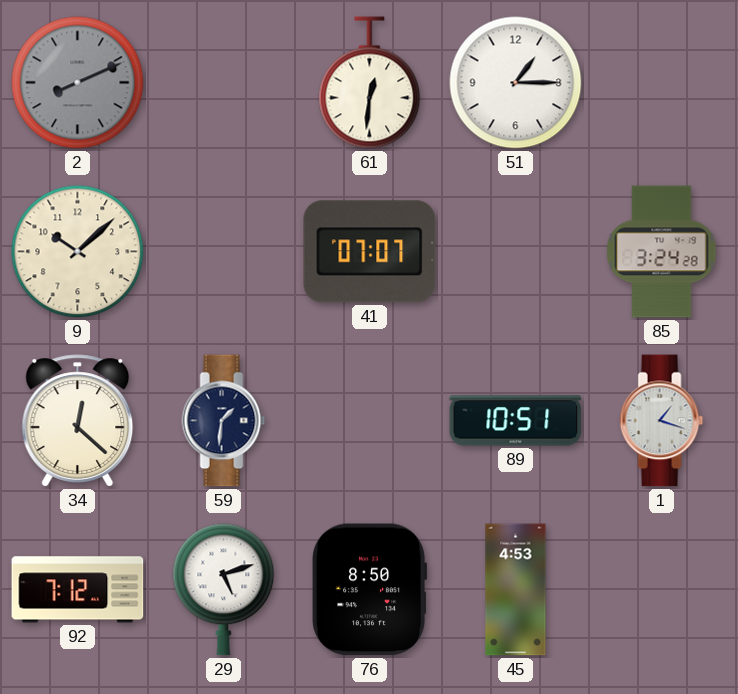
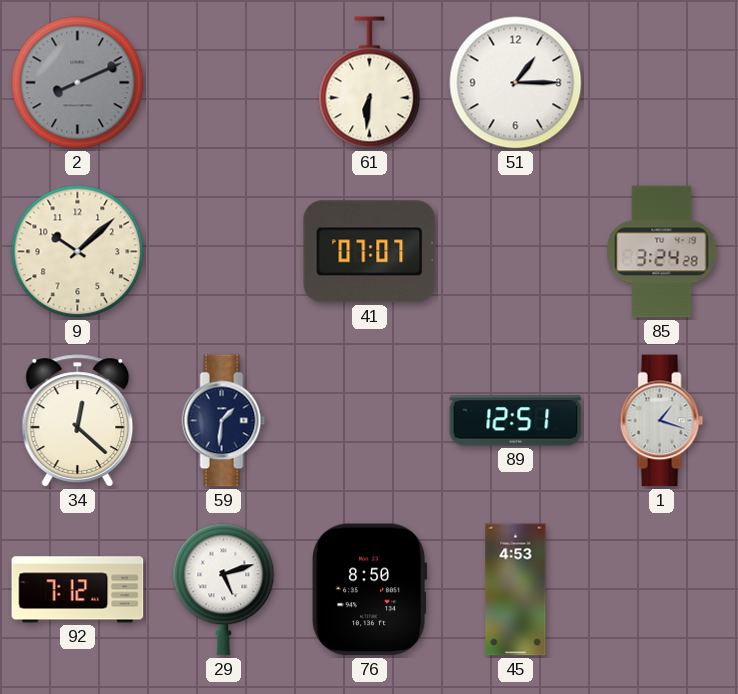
61: 12:31 -> 6:31
89: 10:51 -> 12:51
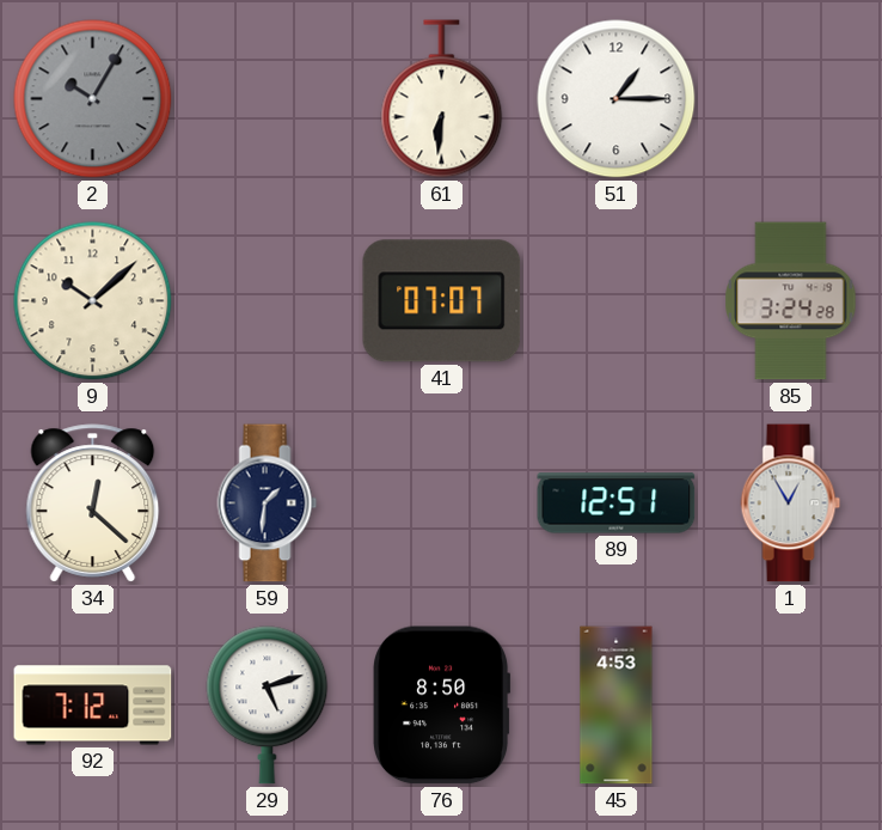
2: 8:11 -> 10:05
1: 1:18 -> 12:55
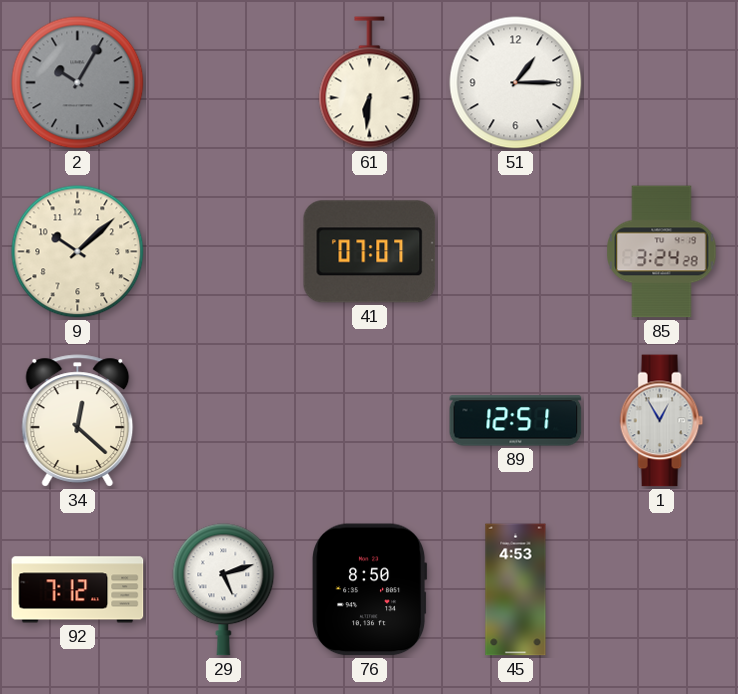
59: 1:31 -> none
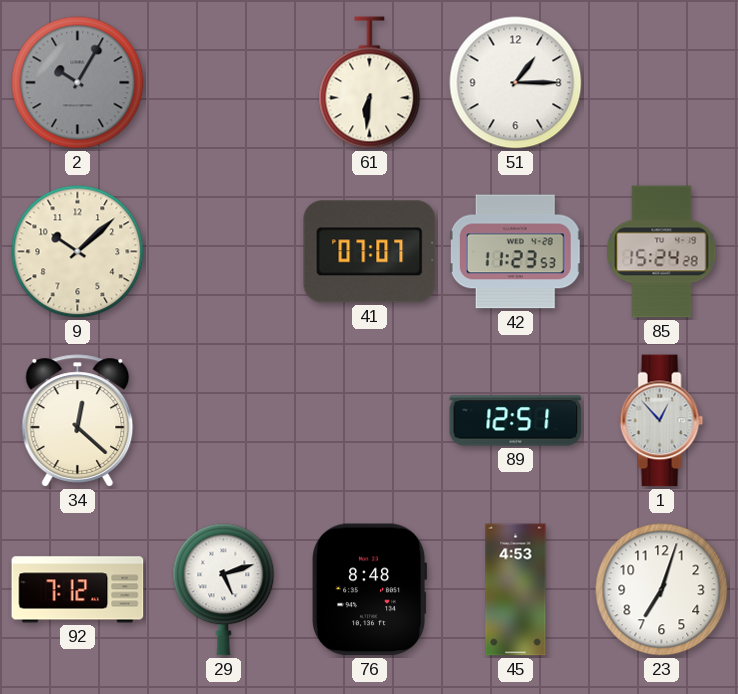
42: none -> 11:23
85: 3:24 -> 15:24
1: 12:55 -> 12:53
76: 8:50 -> 8:48
23: none -> 7:03
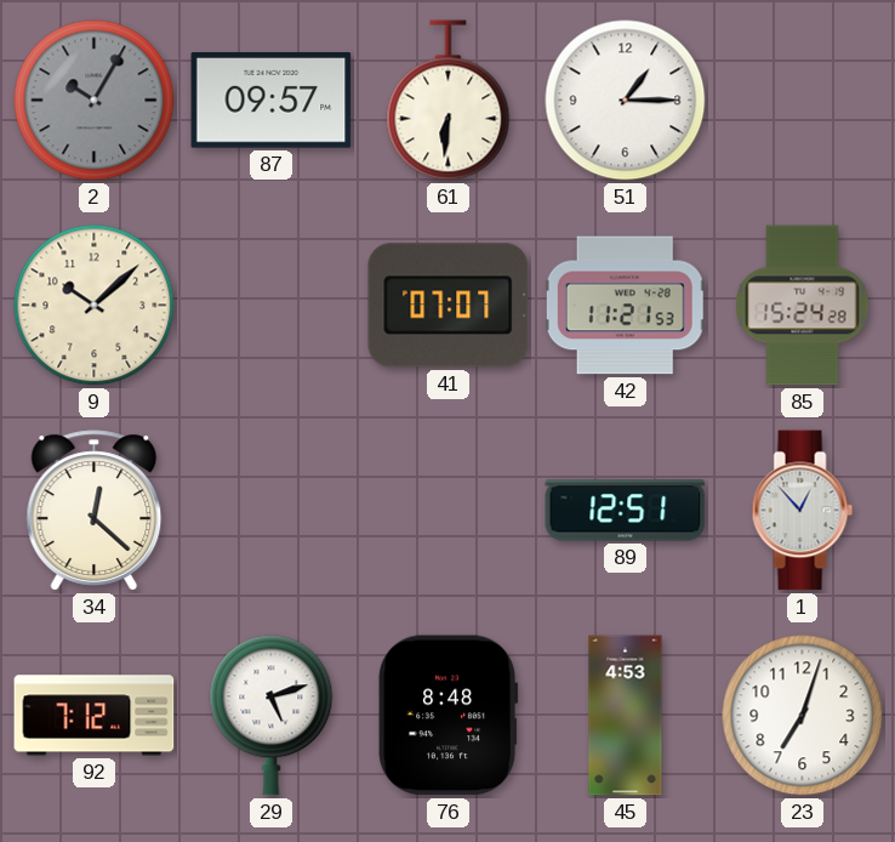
87: none -> 09:57
42: 11:23 -> 11:21
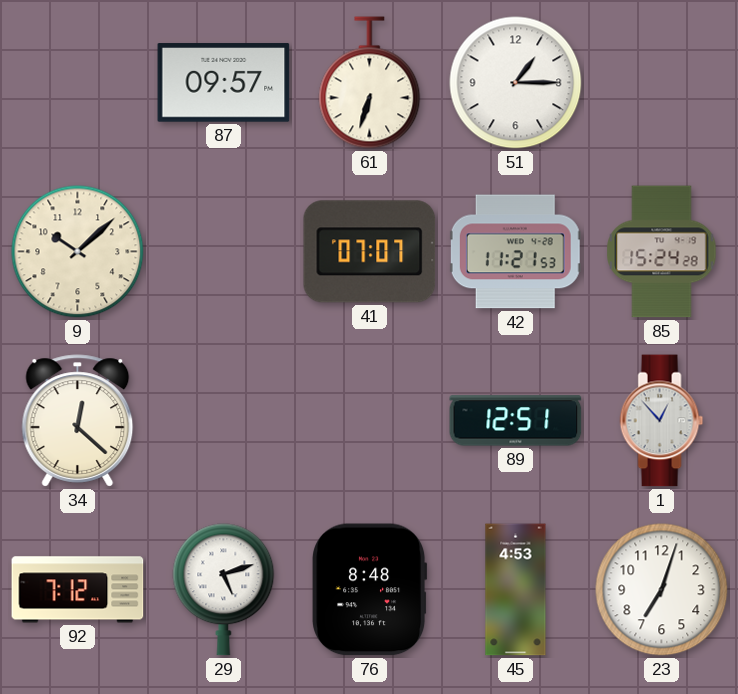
2: 10:05 -> none
61: 6:31 -> 6:33
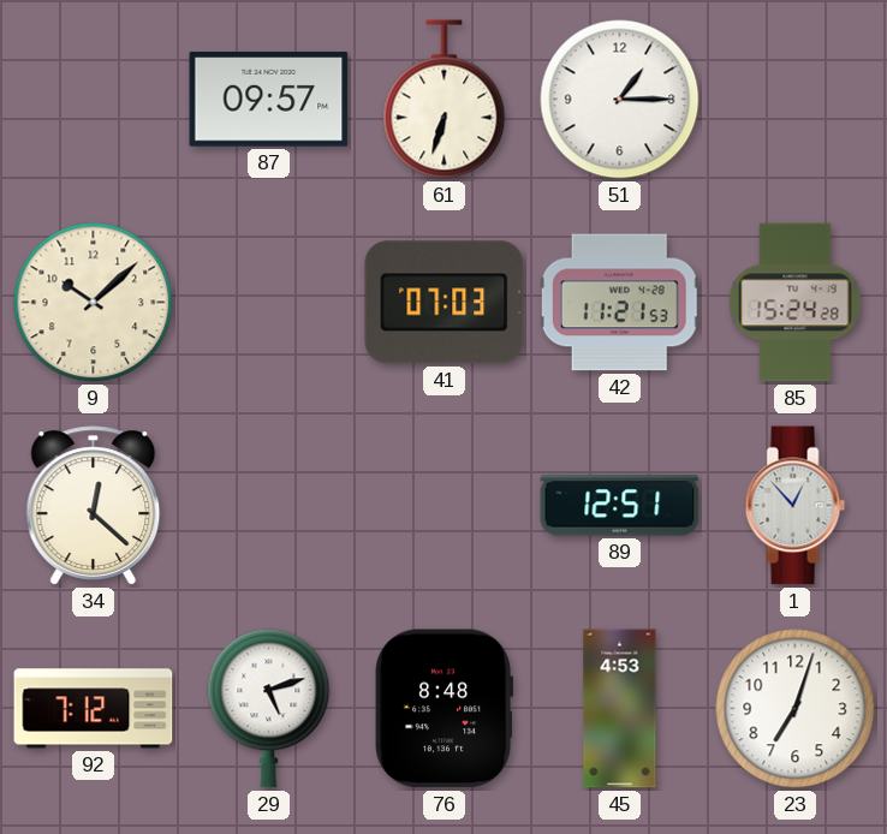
41: 07:07 -> 07:03
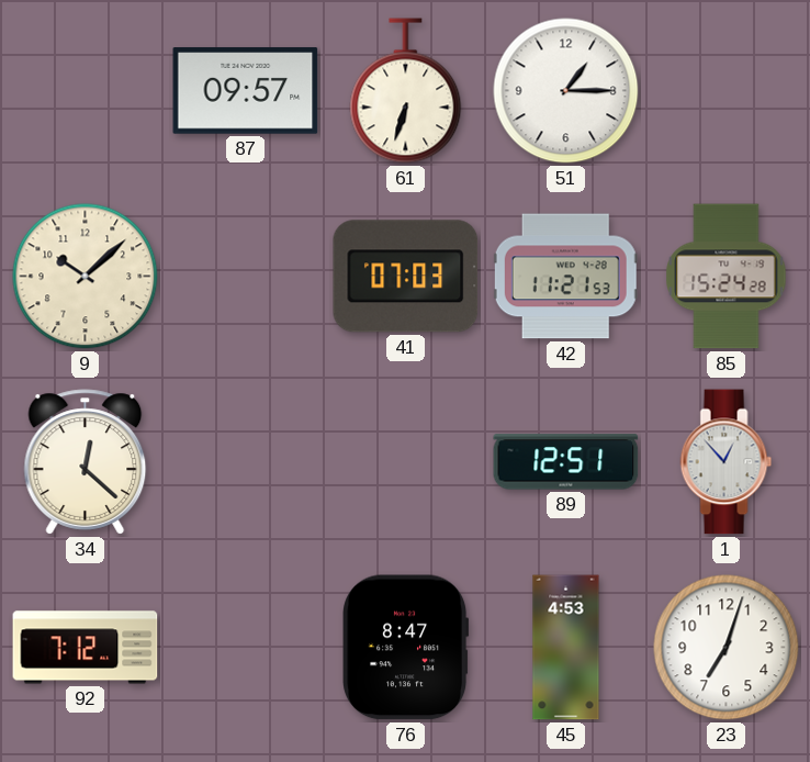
29: 5:12 -> none
76: 8:48 -> 8:47
